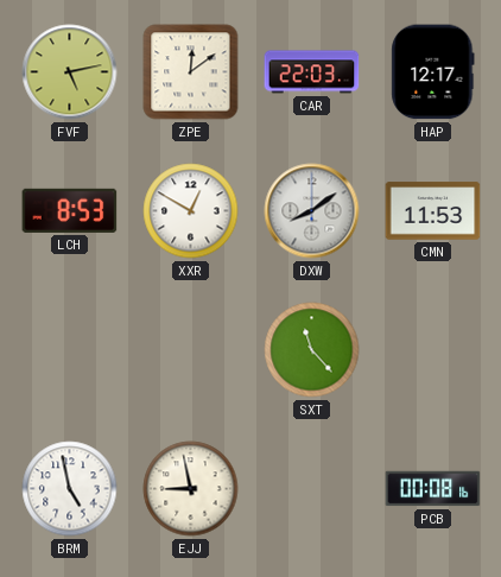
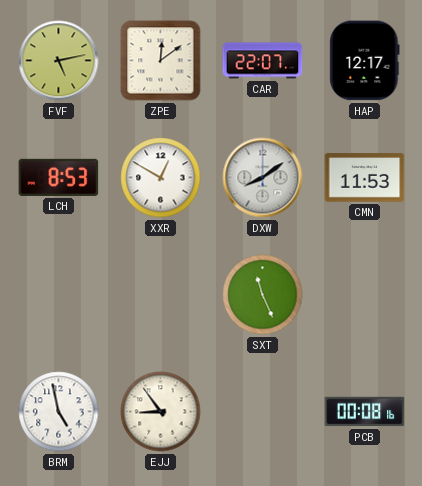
CAR: 22:03 -> 22:07
SXT: 11:23 -> 11:26
EJJ: 8:58 -> 8:54
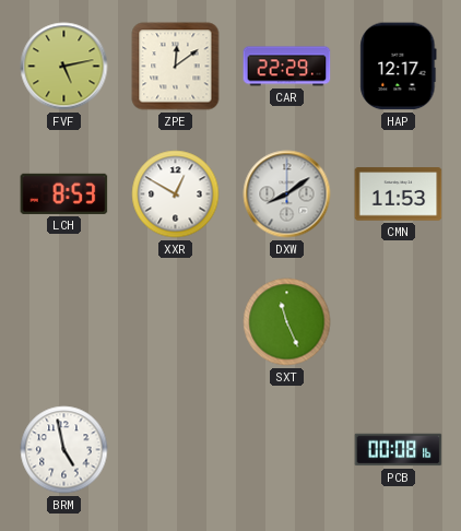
CAR: 22:07 -> 22:29
EJJ: 8:54 -> none
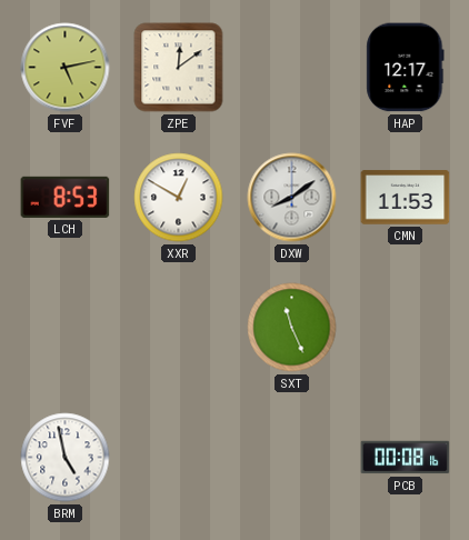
CAR: 22:29 -> none
